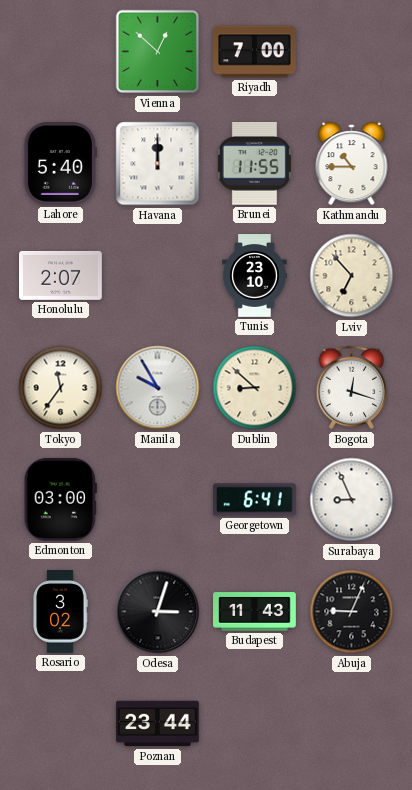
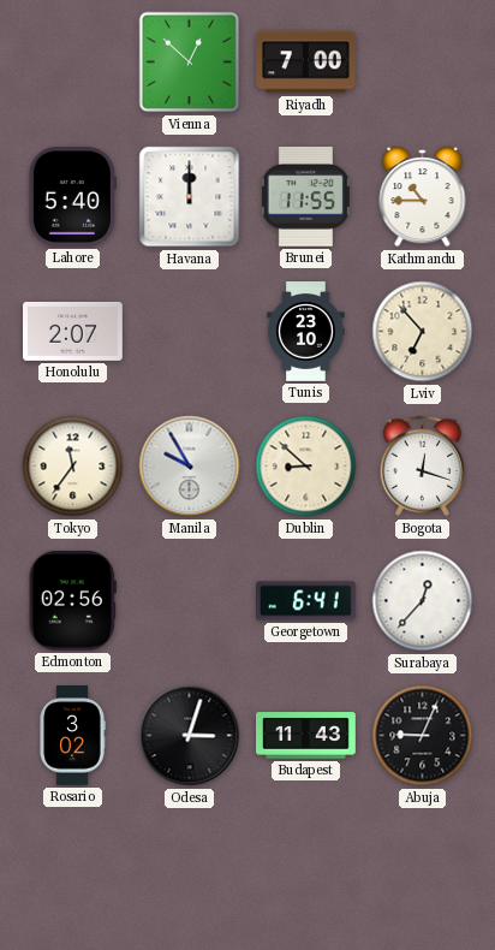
Edmonton: 03:00 -> 02:56
Surabaya: 8:56 -> 12:37
Poznan: 23:44 -> none
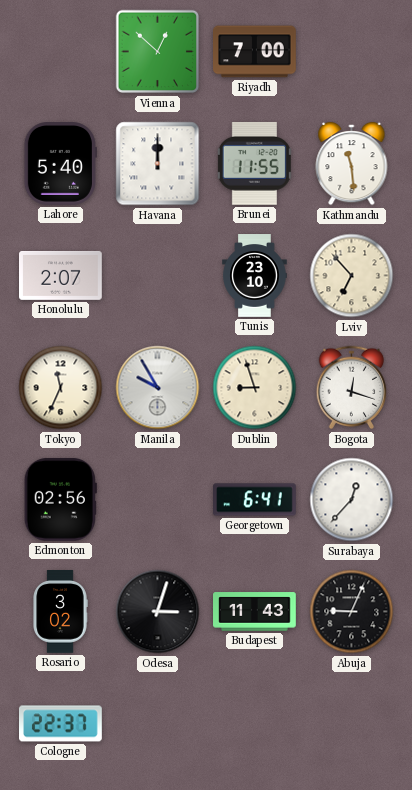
Kathmandu: 10:45 -> 11:29
Tokyo: 11:36 -> 11:34
Dublin: 8:52 -> 8:57
Cologne: none -> 22:37
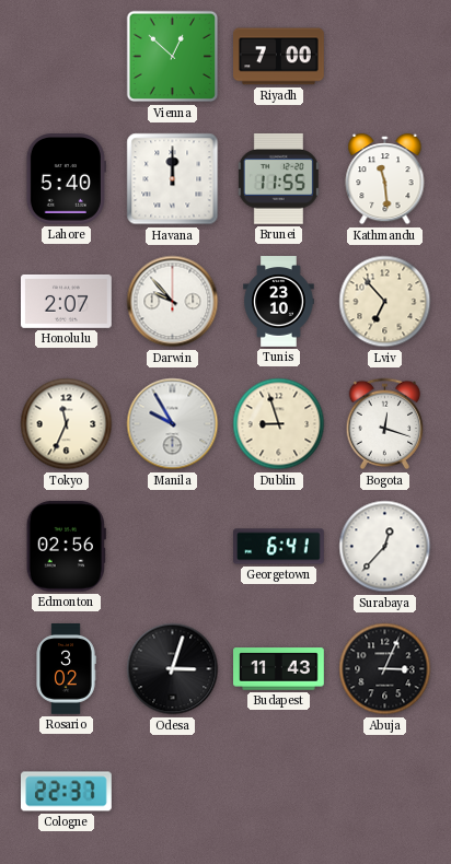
Darwin: none -> 9:53
Abuja: 9:04 -> 3:04
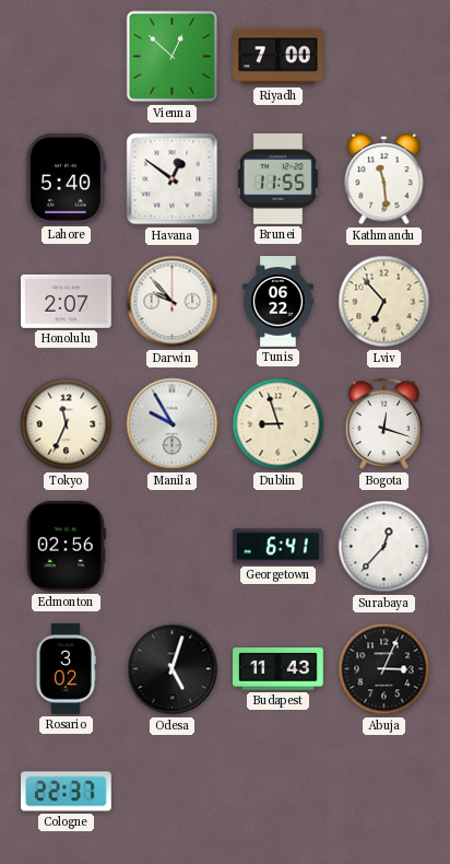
Havana: 12:00 -> 12:51
Tunis: 23:10 -> 06:22
Odesa: 3:03 -> 5:03
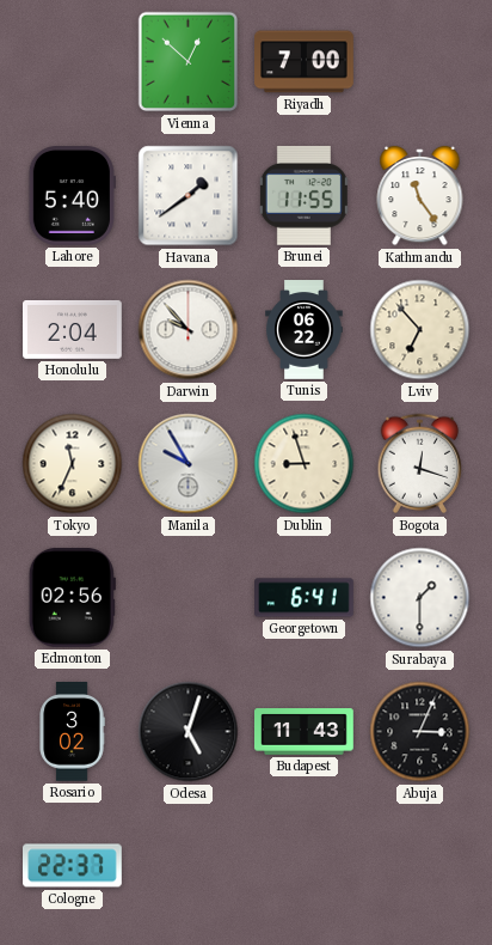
Havana: 12:51 -> 1:39
Kathmandu: 11:29 -> 11:24
Honolulu: 2:07 -> 2:04
Surabaya: 12:37 -> 1:30
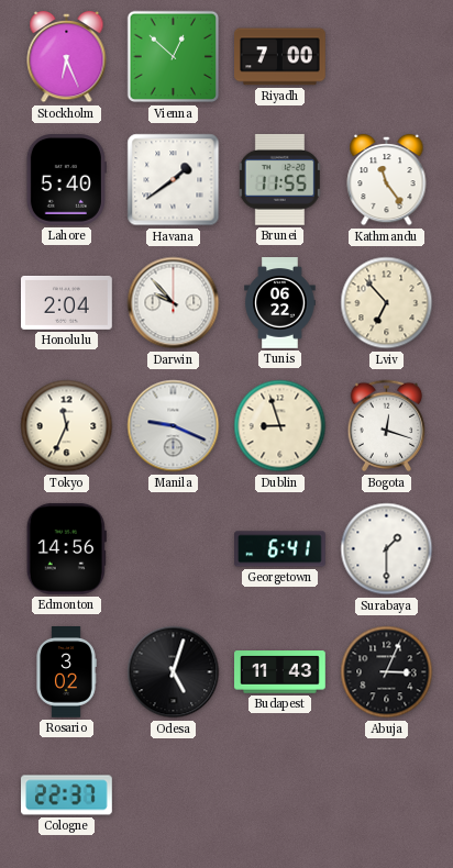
Stockholm: none -> 6:26
Manila: 9:55 -> 9:19
Edmonton: 02:56 -> 14:56
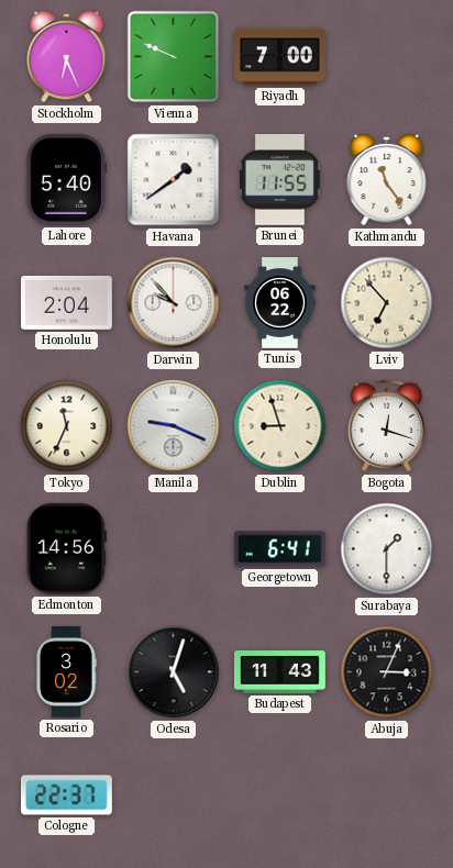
Vienna: 12:52 -> 9:49
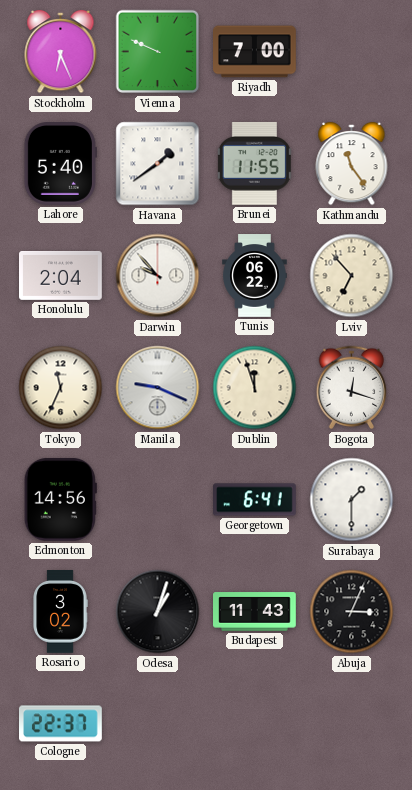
Dublin: 8:57 -> 11:57
Odesa: 5:03 -> 1:03
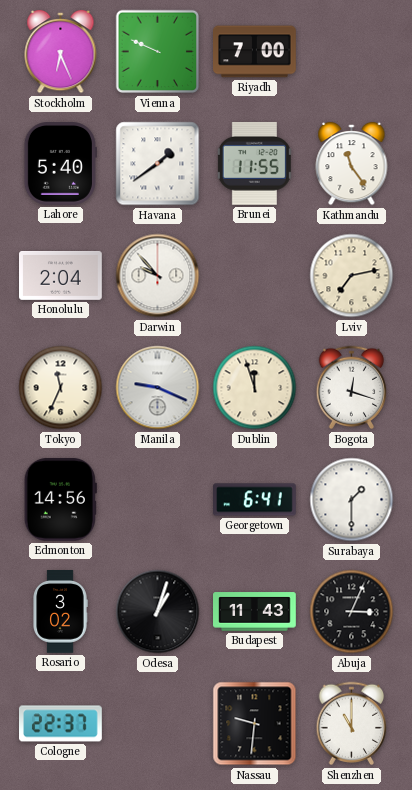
Tunis: 06:22 -> none
Lviv: 6:53 -> 7:13
Nassau: none -> 9:31
Shenzhen: none -> 11:00
